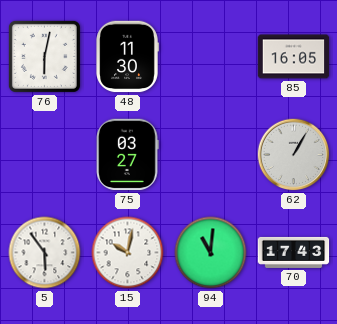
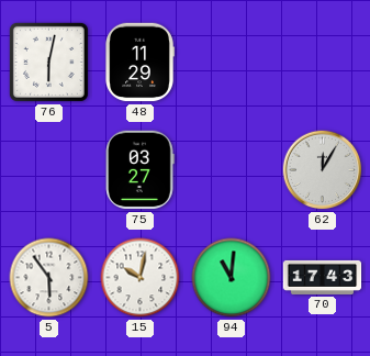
48: 11:30 -> 11:29
85: 16:05 -> none
62: 1:05 -> 12:05
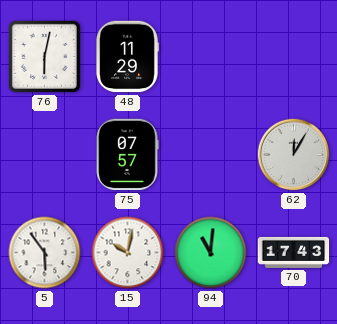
75: 03:27 -> 07:57
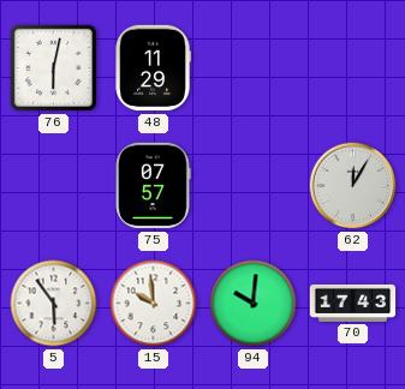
15: 10:02 -> 9:59
94: 11:01 -> 10:01
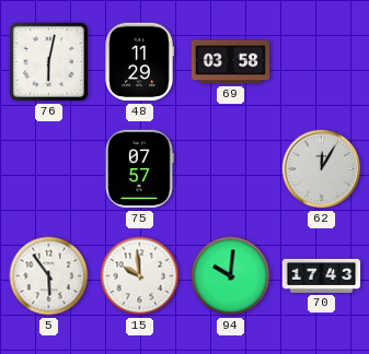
69: none -> 03:58
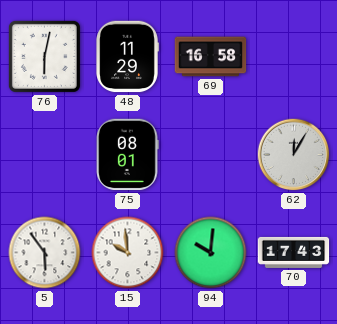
69: 03:58 -> 16:58
75: 07:57 -> 08:01
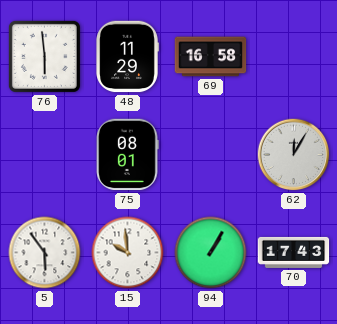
76: 6:02 -> 5:59
94: 10:01 -> 1:05
